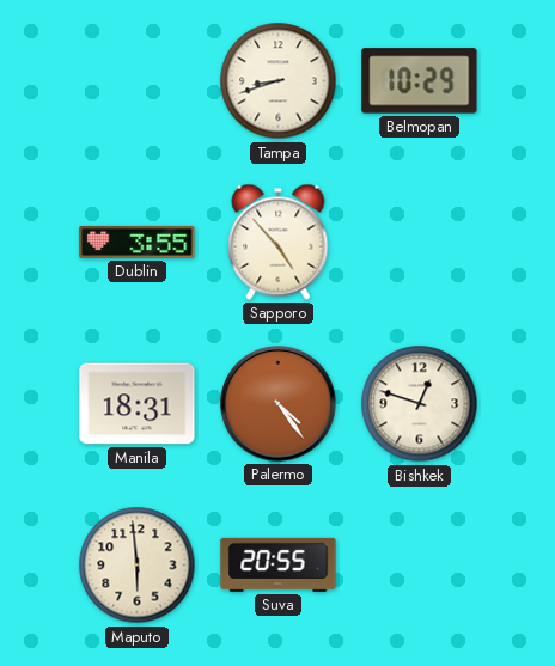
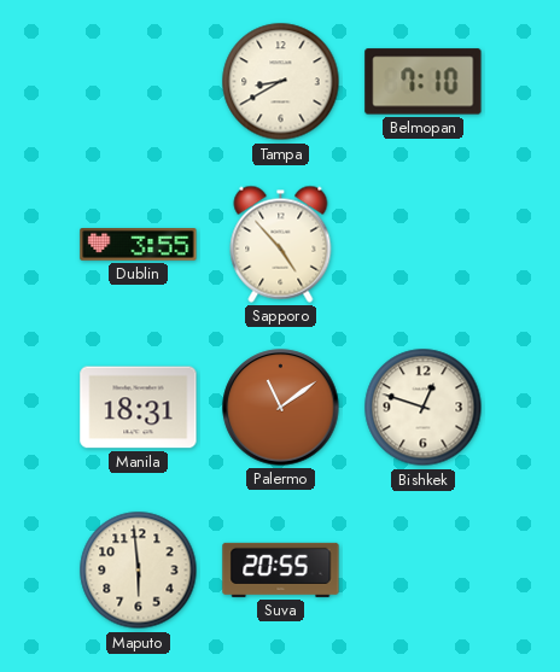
Tampa: 8:42 -> 8:40
Belmopan: 10:29 -> 7:10
Palermo: 4:24 -> 11:09
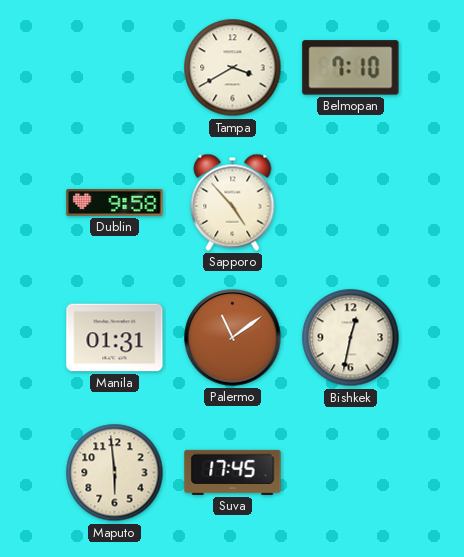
Tampa: 8:40 -> 3:40
Dublin: 3:55 -> 9:58
Manila: 18:31 -> 01:31
Bishkek: 12:48 -> 12:32
Suva: 20:55 -> 17:45
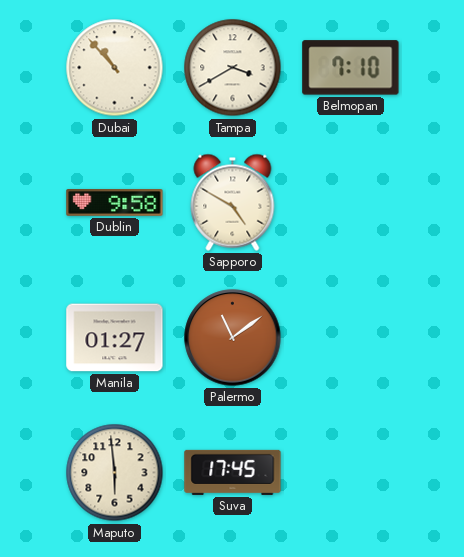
Dubai: none -> 10:53
Sapporo: 4:53 -> 4:50
Manila: 01:31 -> 01:27
Bishkek: 12:32 -> none
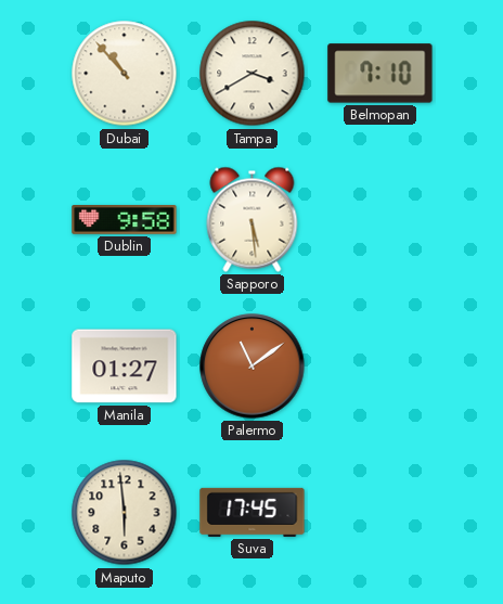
Sapporo: 4:50 -> 5:29
